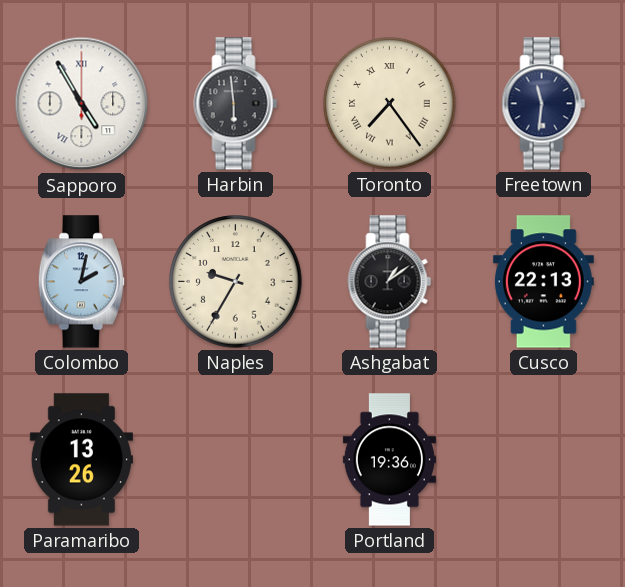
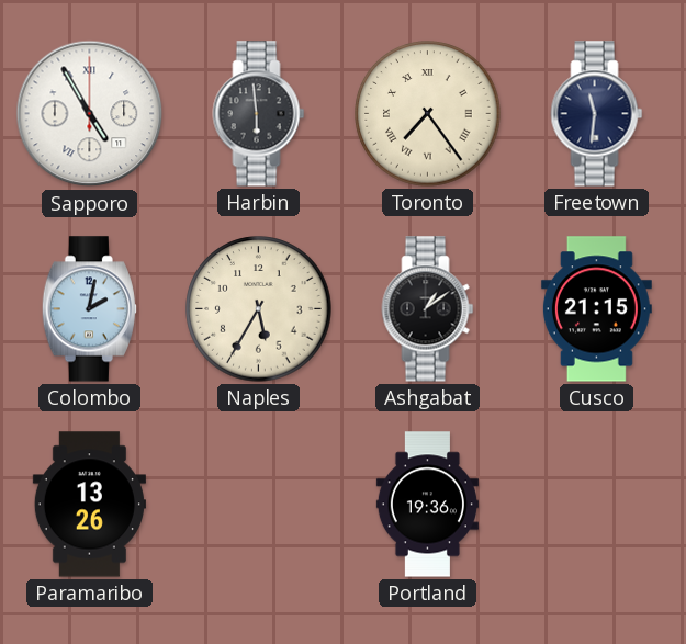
Naples: 9:35 -> 5:35
Cusco: 22:13 -> 21:15
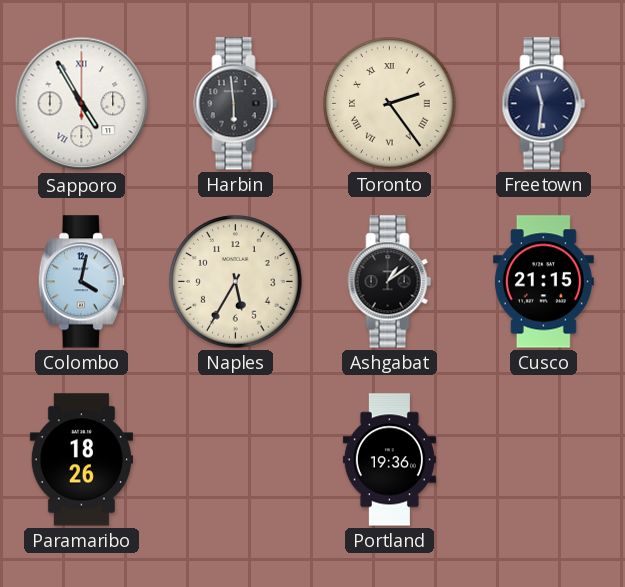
Toronto: 7:24 -> 2:24
Colombo: 2:02 -> 4:02
Paramaribo: 13:26 -> 18:26
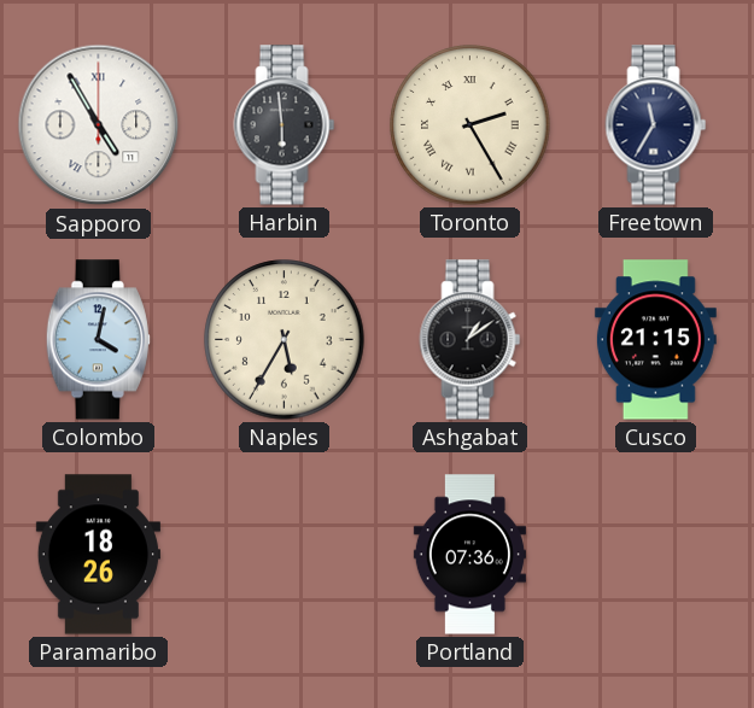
Toronto: 2:24 -> 2:25
Freetown: 11:31 -> 11:35
Portland: 19:36 -> 07:36
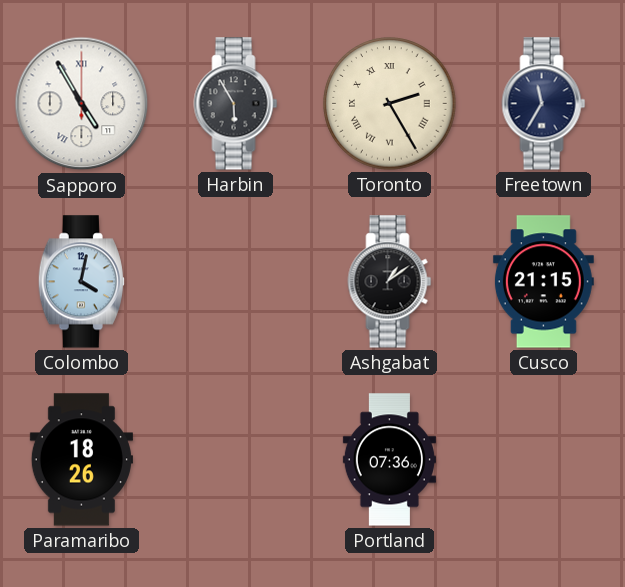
Harbin: 5:59 -> 5:55
Naples: 5:35 -> none
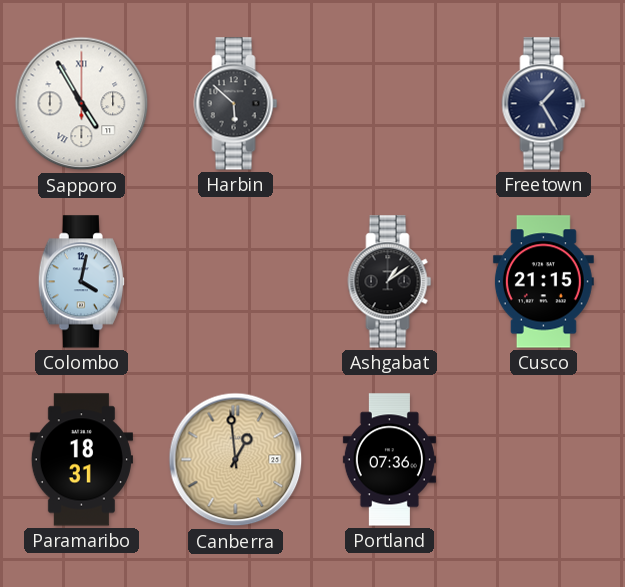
Harbin: 5:55 -> 5:52
Toronto: 2:25 -> none
Freetown: 11:35 -> 1:25
Paramaribo: 18:26 -> 18:31
Canberra: none -> 12:59
